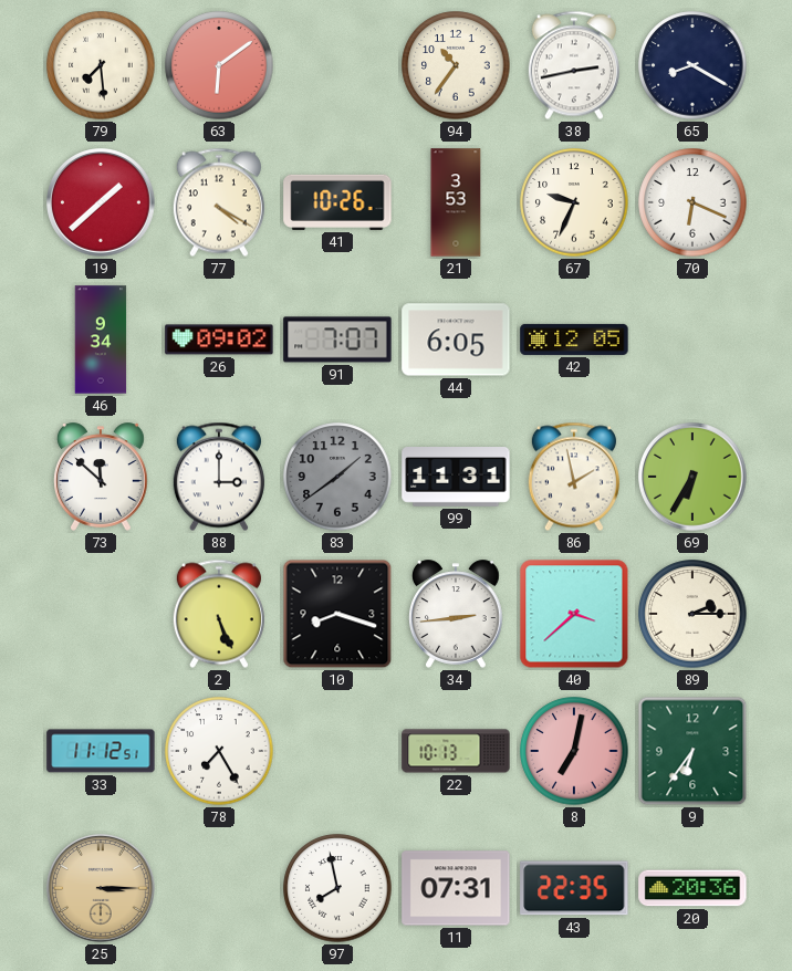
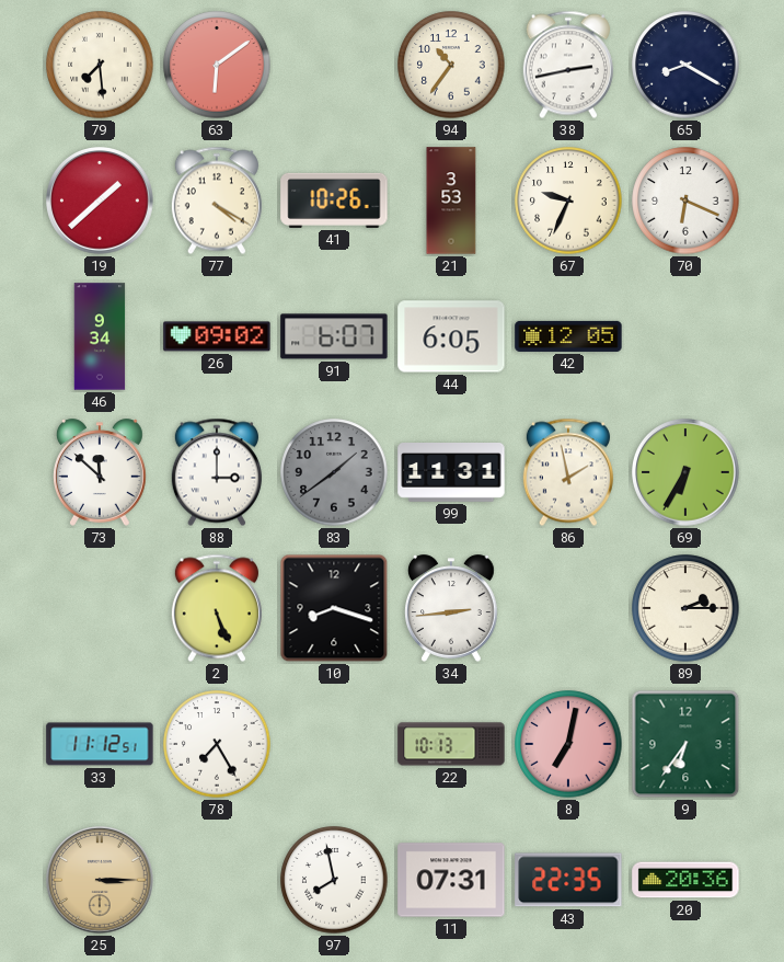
91: 7:07 -> 6:07
40: 3:38 -> none
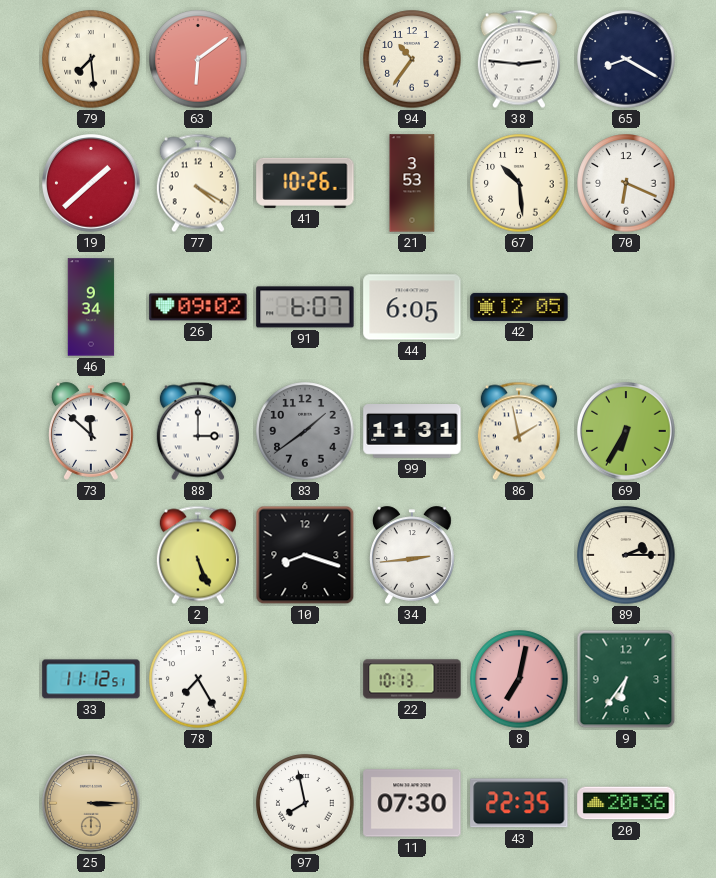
38: 2:43 -> 2:46
67: 9:34 -> 10:29
11: 07:31 -> 07:30
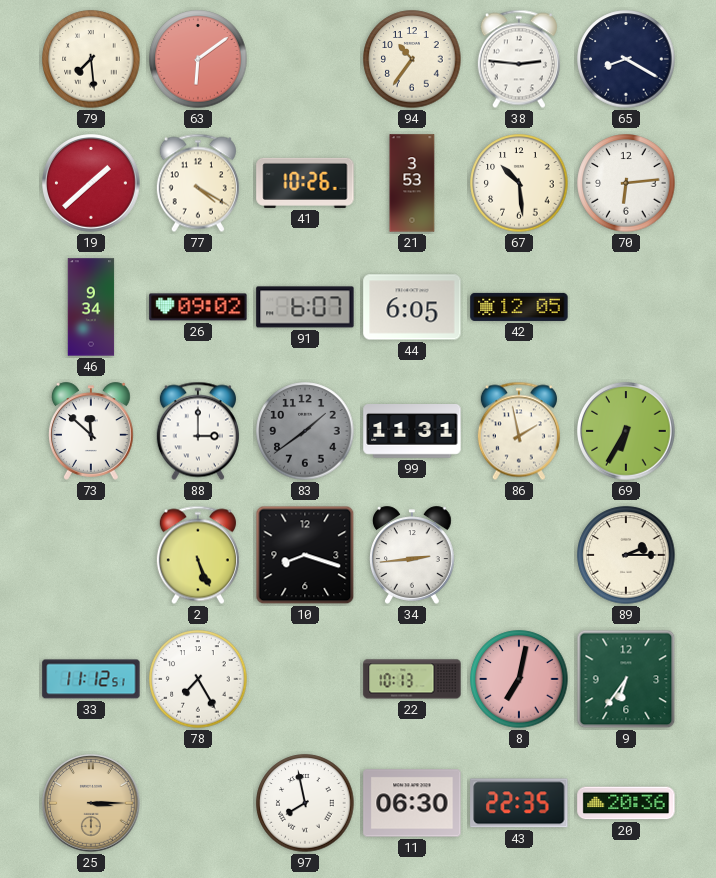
70: 6:19 -> 6:14
11: 07:30 -> 06:30
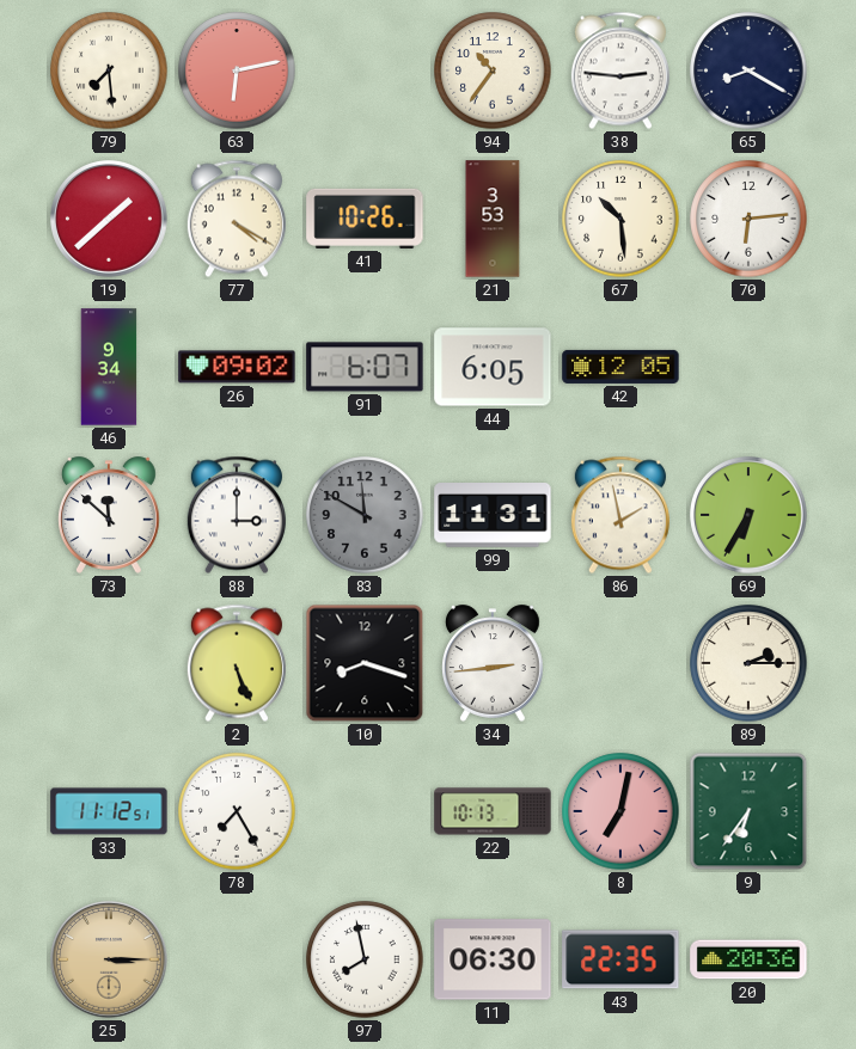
63: 6:09 -> 6:13
83: 1:39 -> 11:50
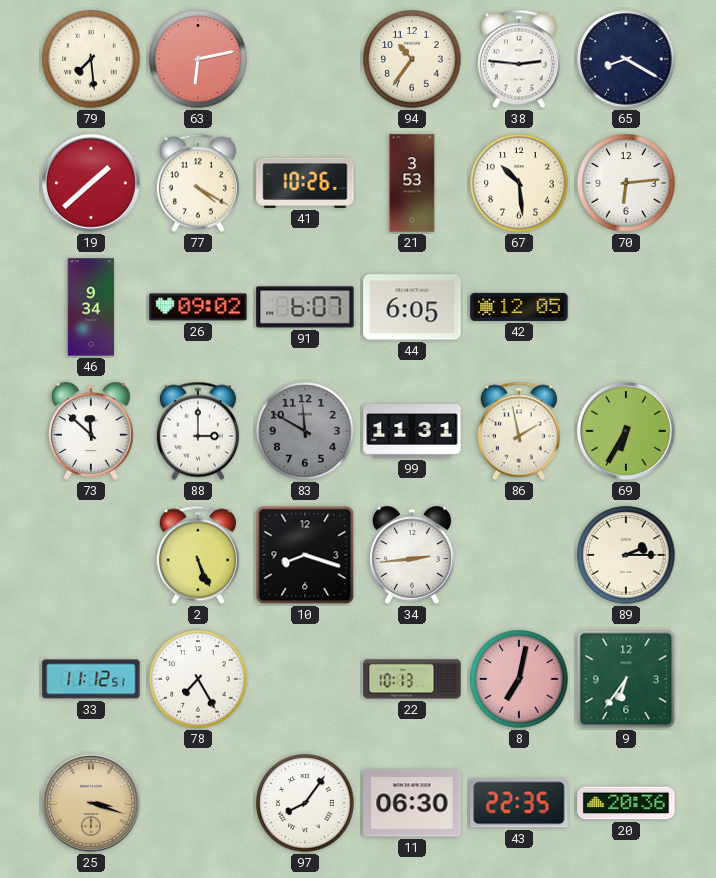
25: 3:15 -> 3:18
97: 7:58 -> 8:06
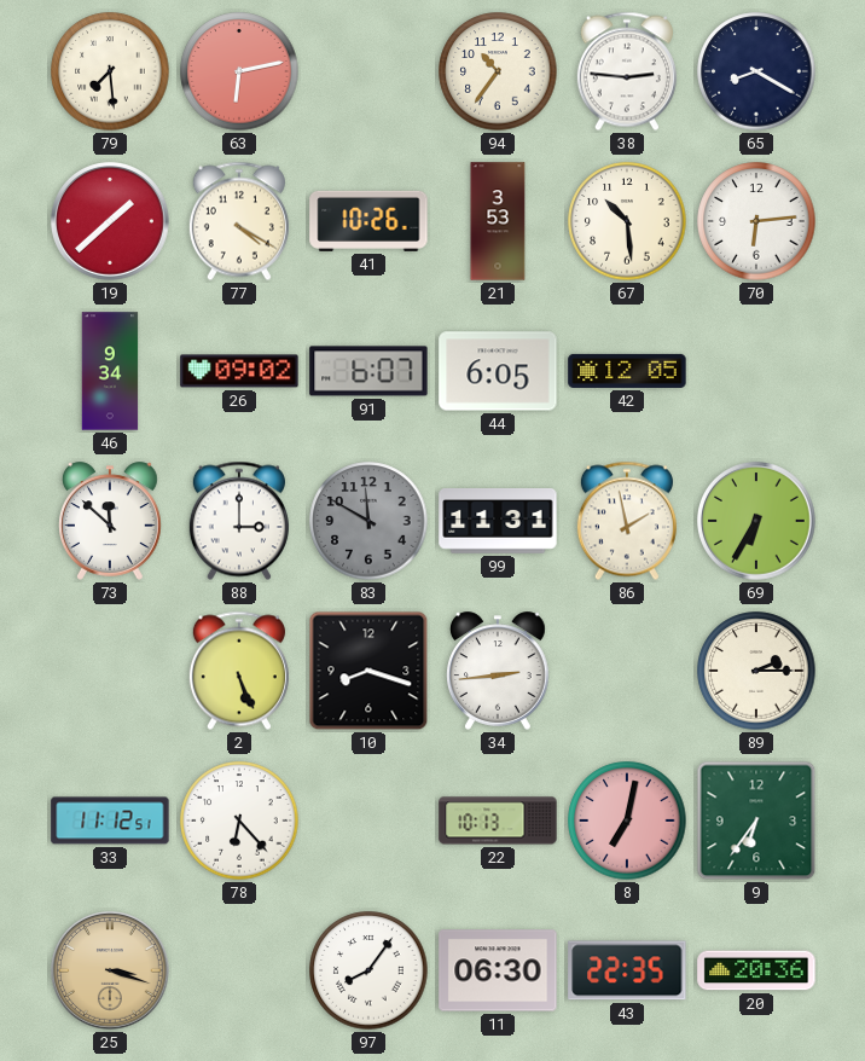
78: 7:25 -> 6:23
